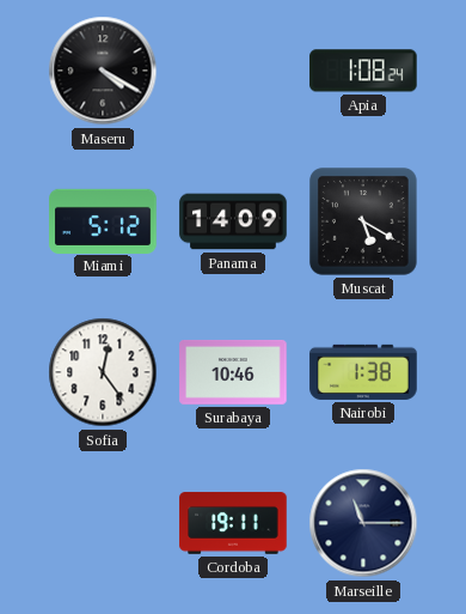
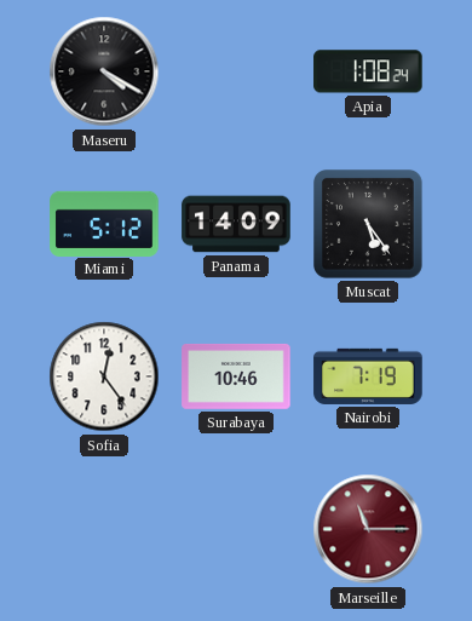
Muscat: 5:20 -> 5:24
Nairobi: 1:38 -> 7:19
Cordoba: 19:11 -> none
Marseille dial: navy -> burgundy
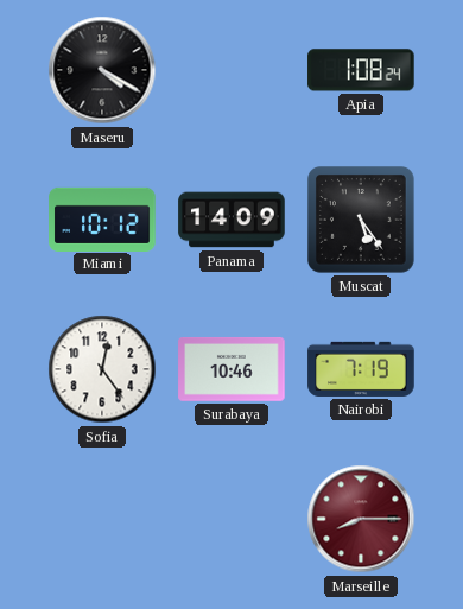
Miami: 5:12 -> 10:12
Marseille: 11:15 -> 8:15
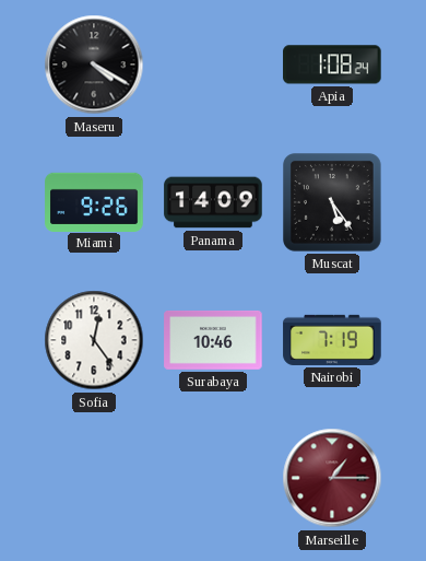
Miami: 10:12 -> 9:26
Marseille: 8:15 -> 1:15
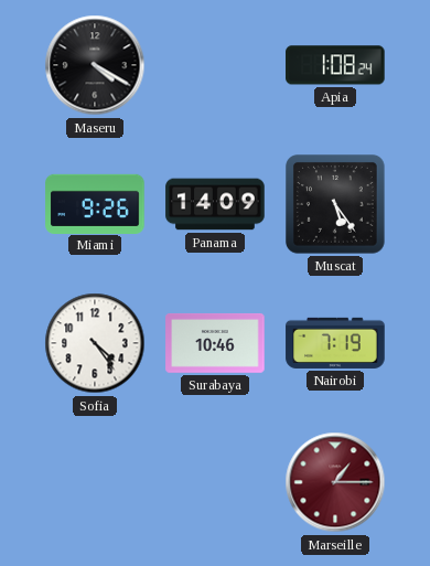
Sofia: 12:24 -> 4:24
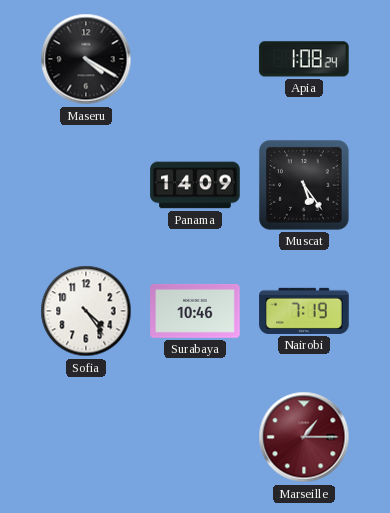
Miami: 9:26 -> none
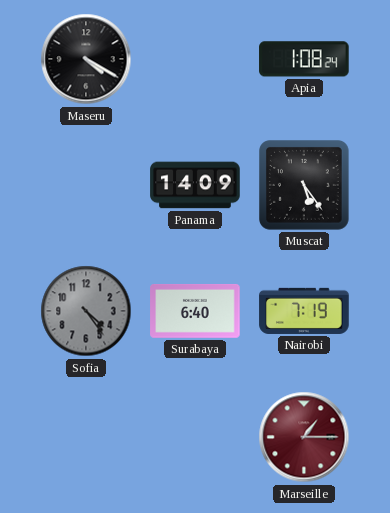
Sofia dial: white -> grey
Surabaya: 10:46 -> 6:40
